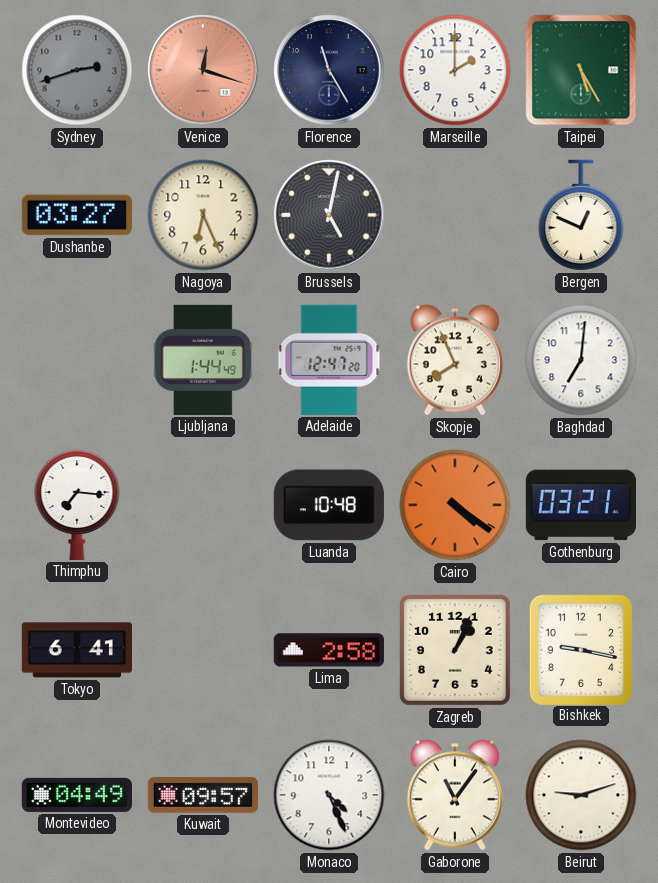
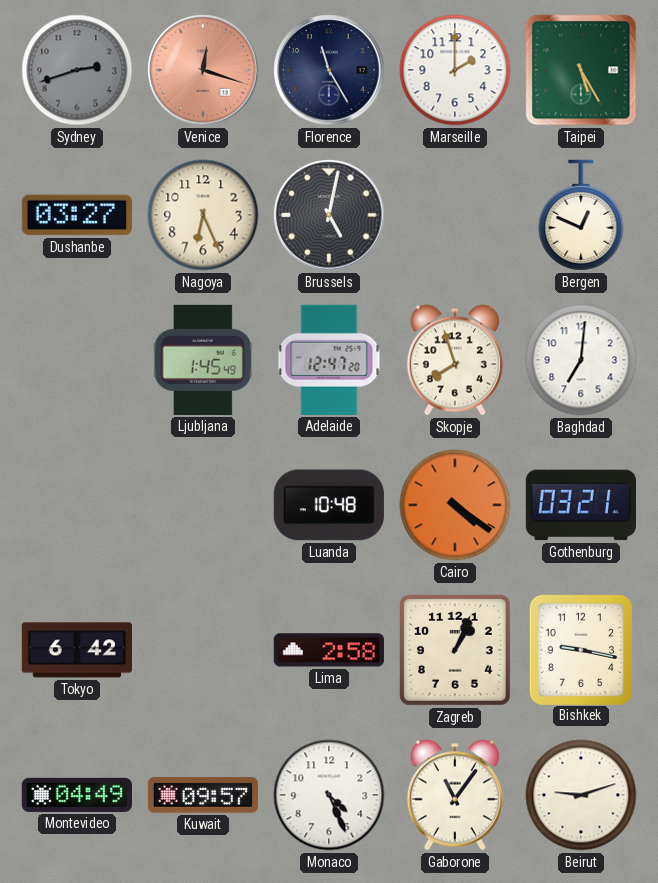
Ljubljana: 1:44 -> 1:45
Skopje: 7:56 -> 7:57
Thimphu: 7:16 -> none
Tokyo: 6:41 -> 6:42
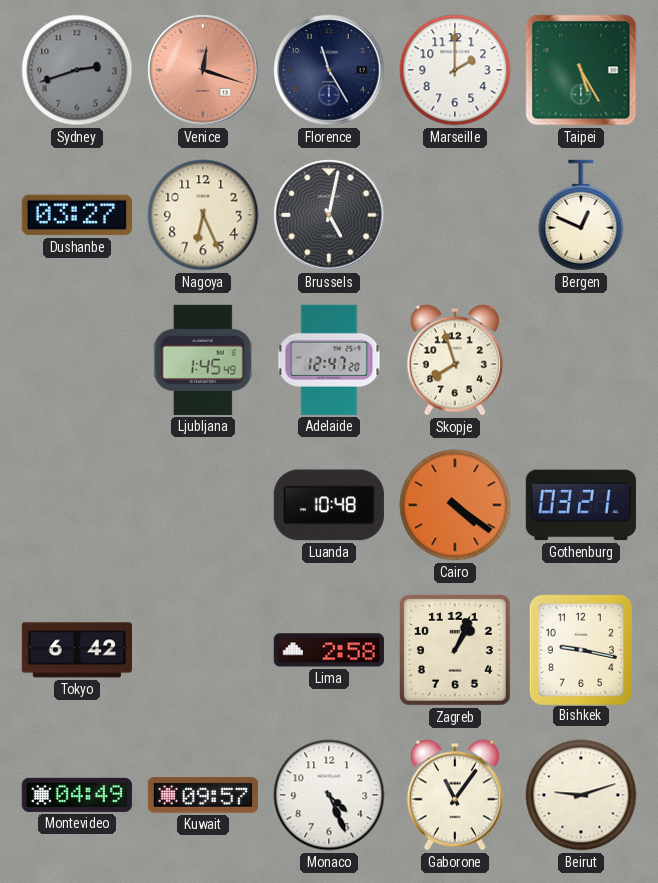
Baghdad: 7:01 -> none
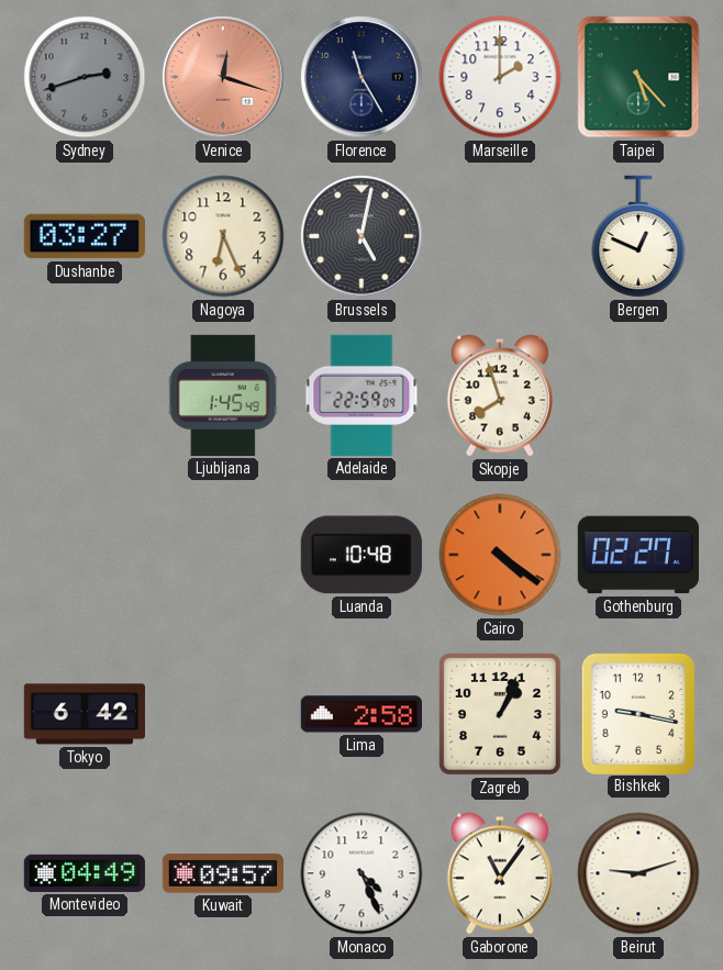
Taipei: 5:25 -> 5:23
Adelaide: 12:47 -> 22:59
Gothenburg: 03:21 -> 02:27
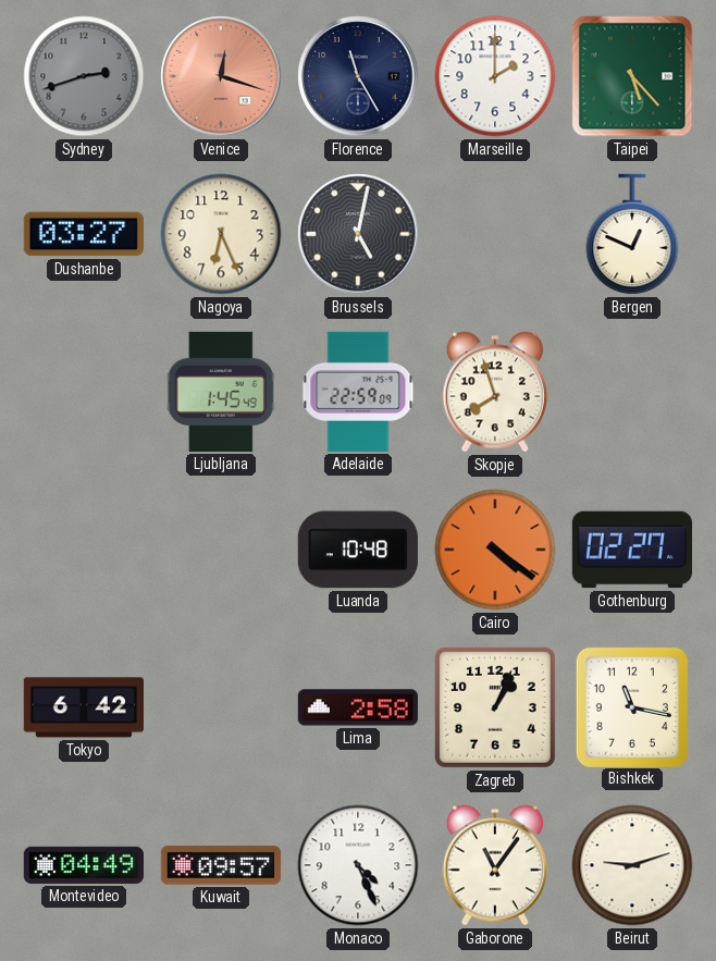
Bishkek: 9:17 -> 11:17
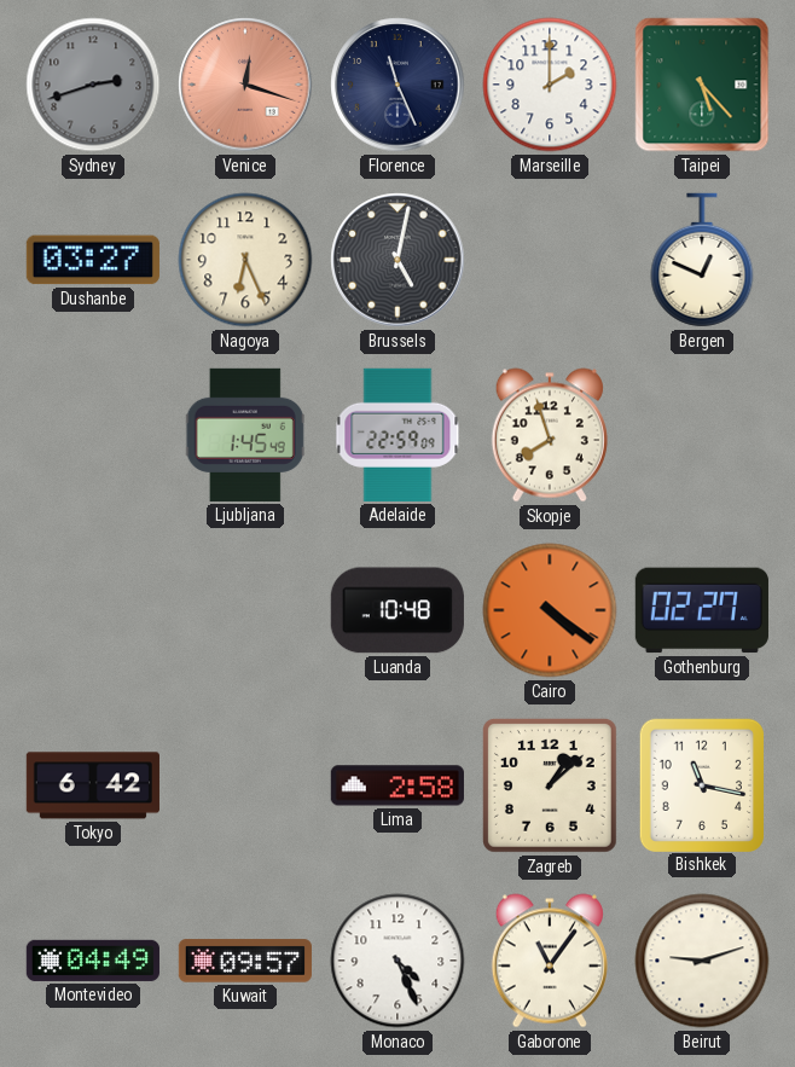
Florence: 11:25 -> 11:26
Zagreb: 1:04 -> 1:08
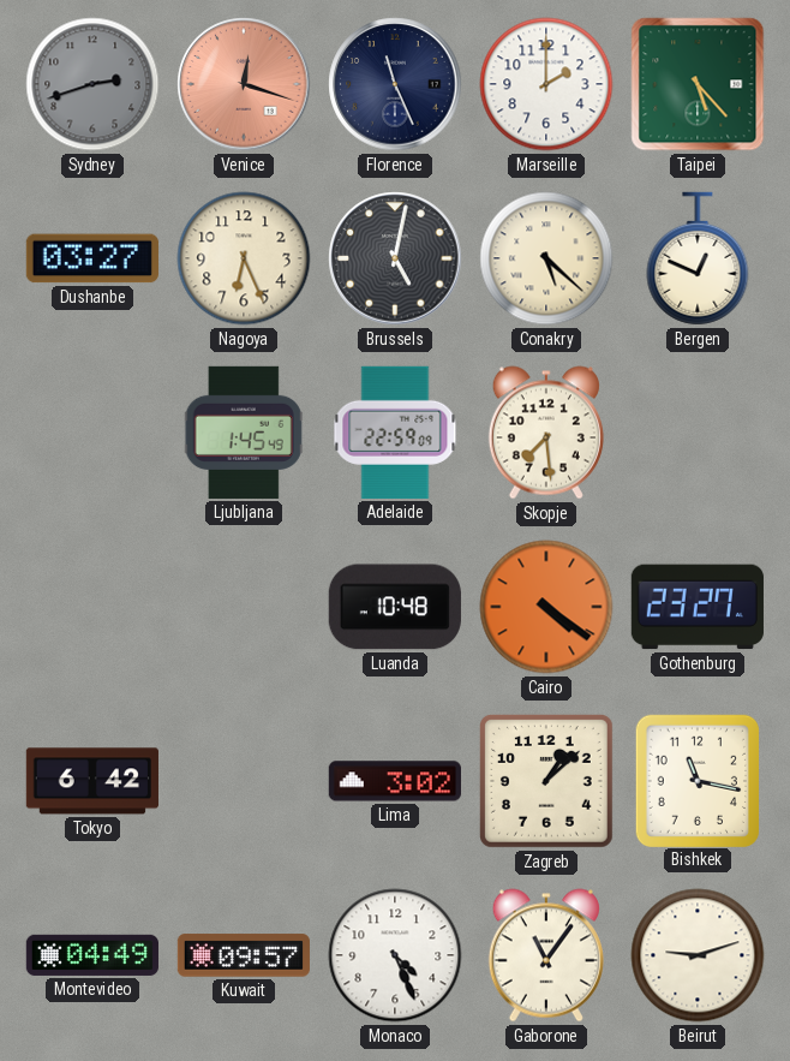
Conakry: none -> 5:22
Skopje: 7:57 -> 7:29
Gothenburg: 02:27 -> 23:27
Lima: 2:58 -> 3:02
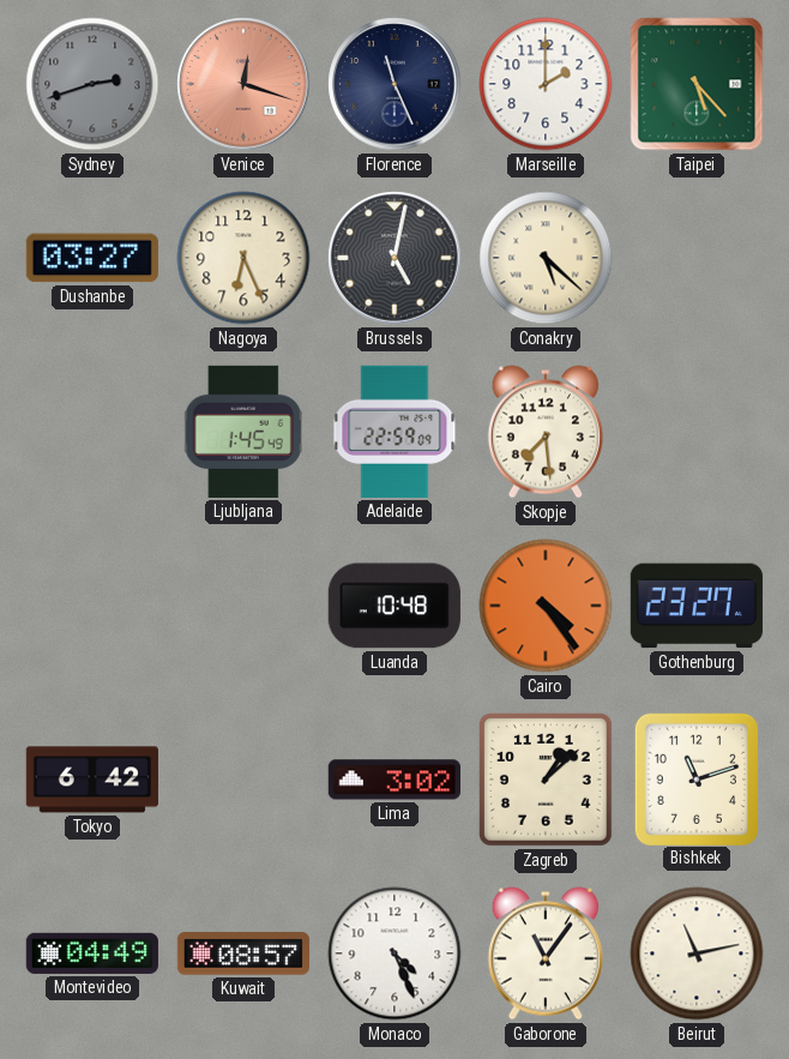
Bergen: 12:49 -> none
Cairo: 4:21 -> 4:24
Bishkek: 11:17 -> 11:12
Kuwait: 09:57 -> 08:57
Beirut: 9:12 -> 11:13
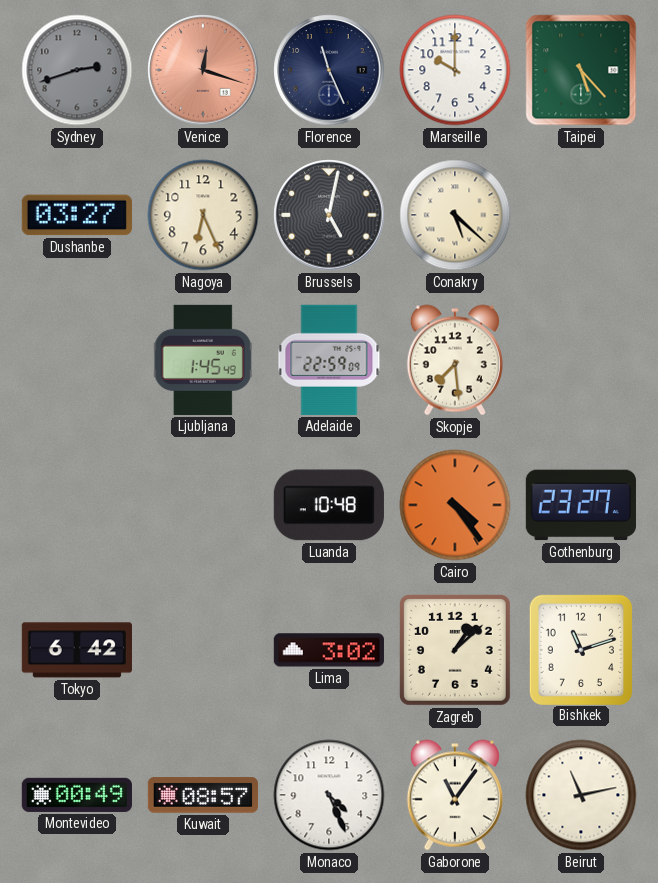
Marseille: 2:00 -> 10:00
Montevideo: 04:49 -> 00:49
